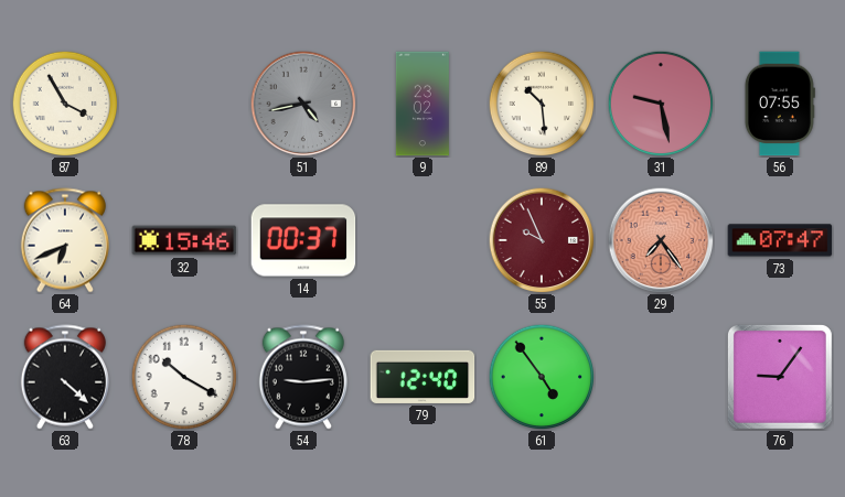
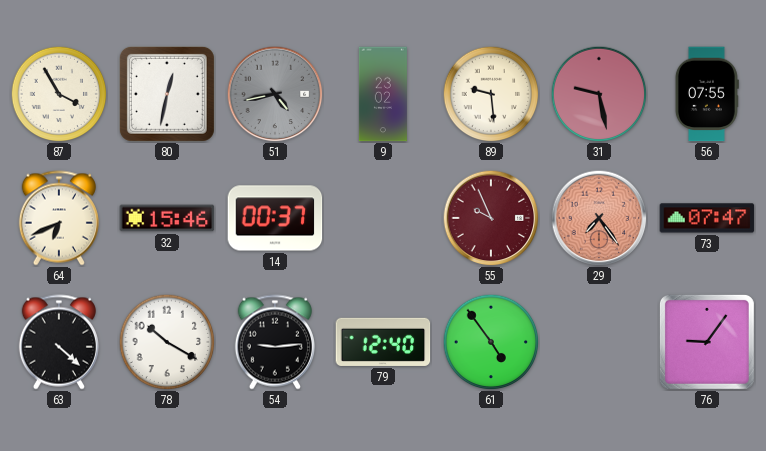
80: none -> 12:32
89: 10:29 -> 9:29
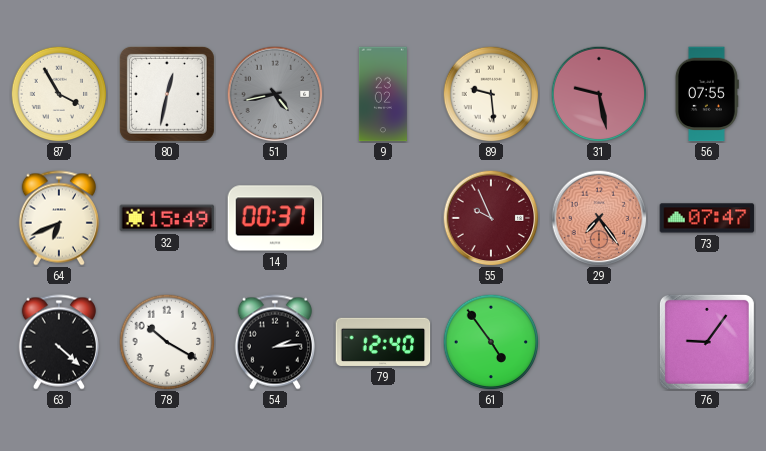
32: 15:46 -> 15:49
54: 9:14 -> 2:14
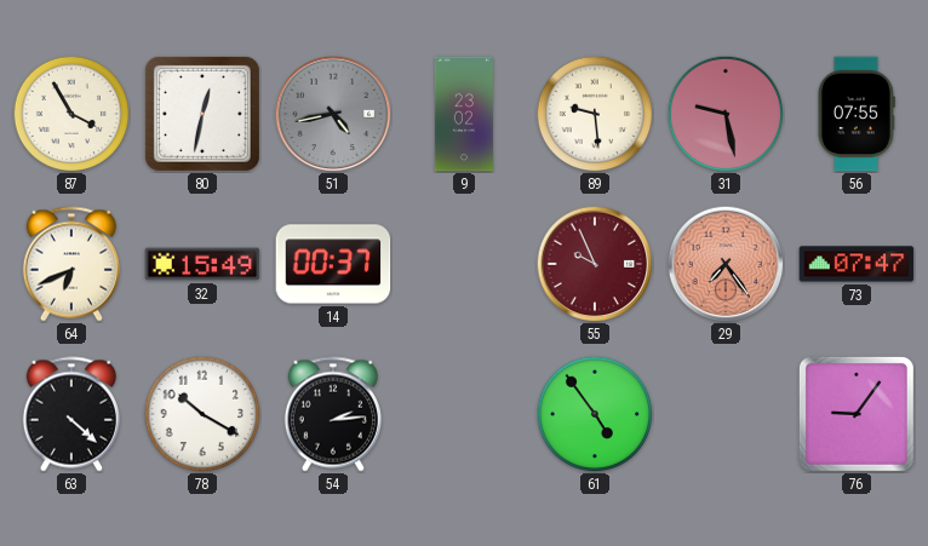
79: 12:40 -> none
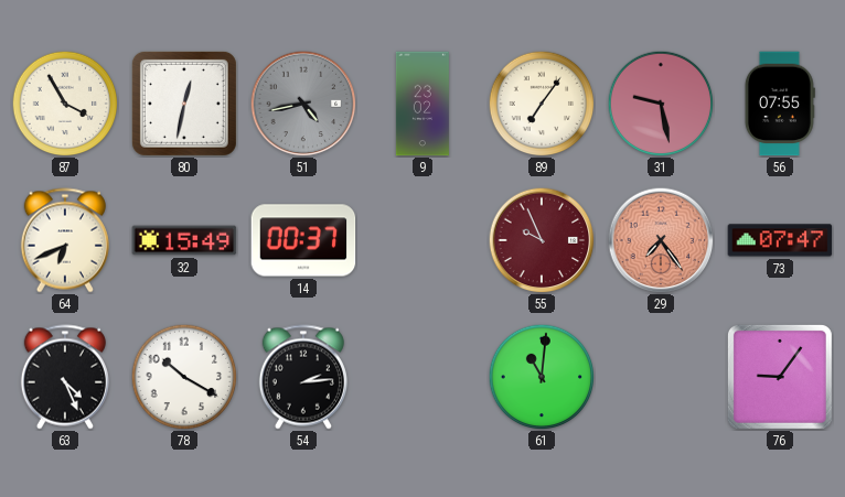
89: 9:29 -> 7:06
63: 4:22 -> 4:26
61: 4:54 -> 11:01
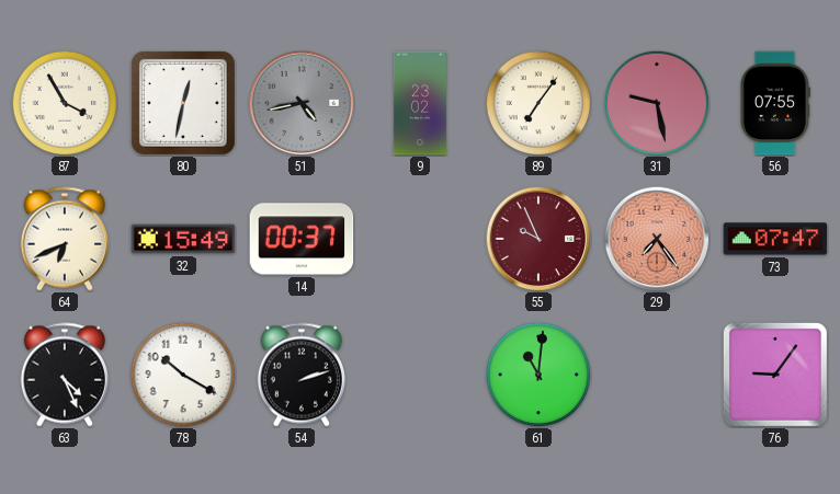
54: 2:14 -> 2:12
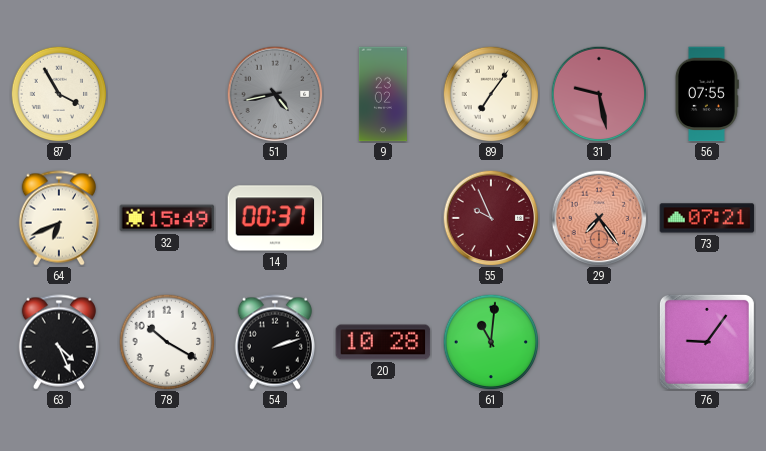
80: 12:32 -> none
73: 07:47 -> 07:21
20: none -> 10:28
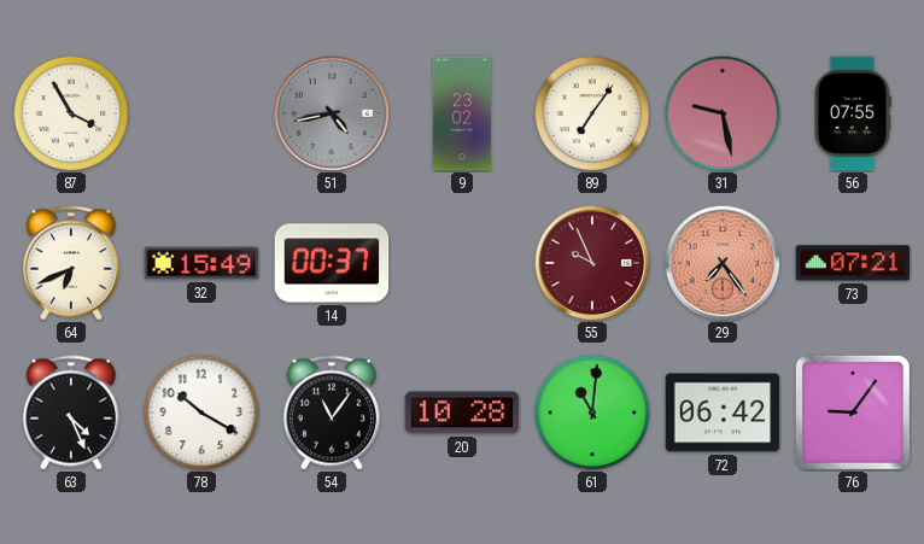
54: 2:12 -> 11:06
72: none -> 06:42
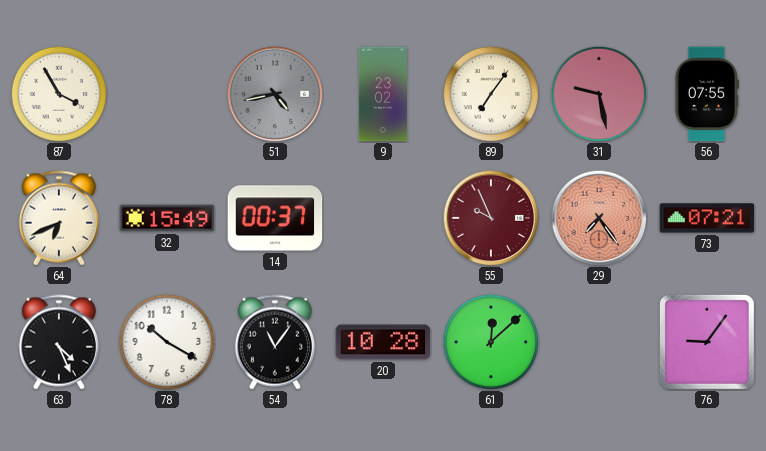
61: 11:01 -> 12:08
72: 06:42 -> none
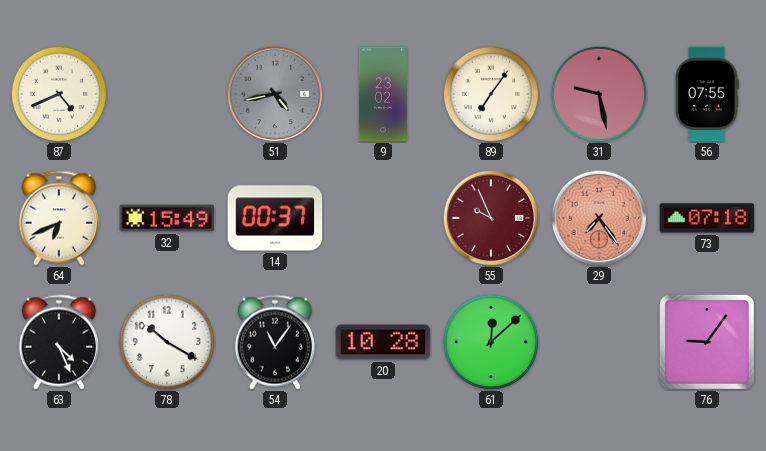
87: 3:55 -> 4:41
73: 07:21 -> 07:18
